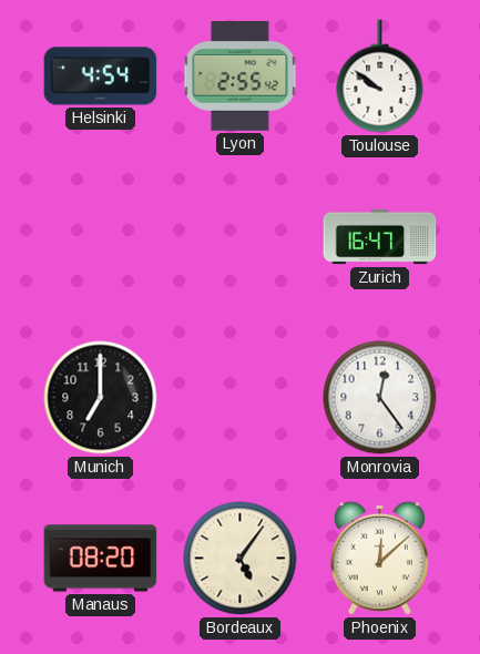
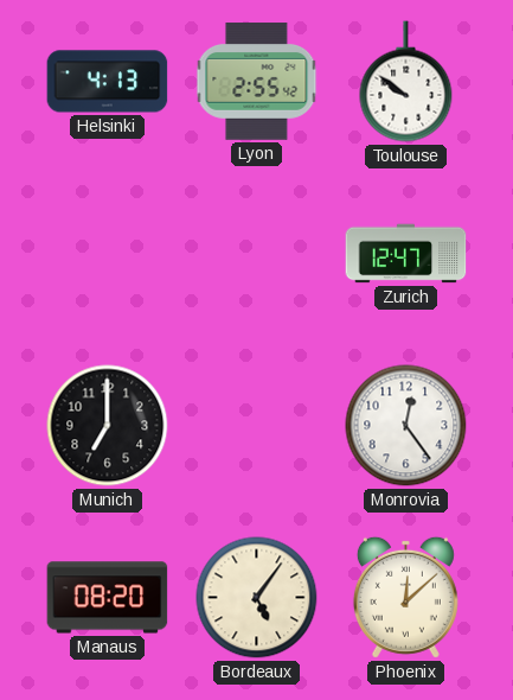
Helsinki: 4:54 -> 4:13
Zurich: 16:47 -> 12:47
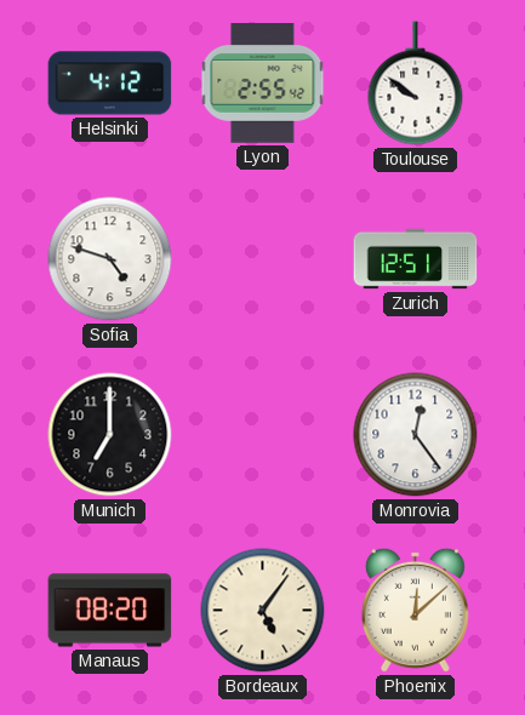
Helsinki: 4:13 -> 4:12
Sofia: none -> 4:48
Zurich: 12:47 -> 12:51
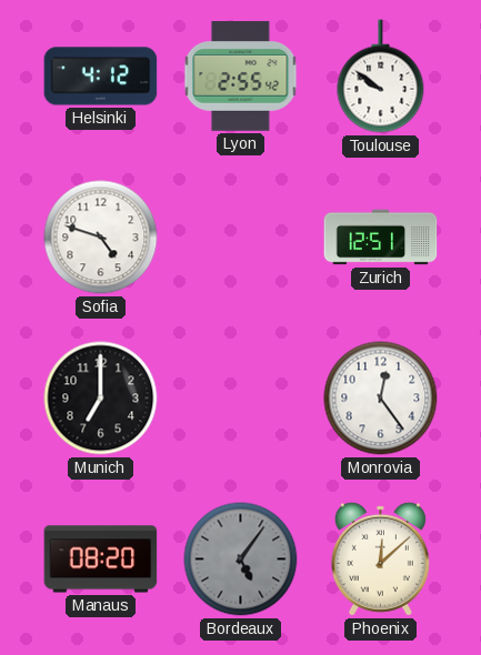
Bordeaux dial: cream -> grey
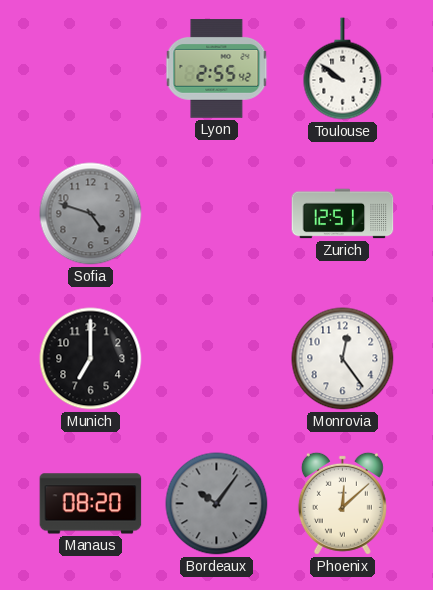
Helsinki: 4:12 -> none
Sofia dial: white -> grey
Bordeaux: 5:06 -> 10:06
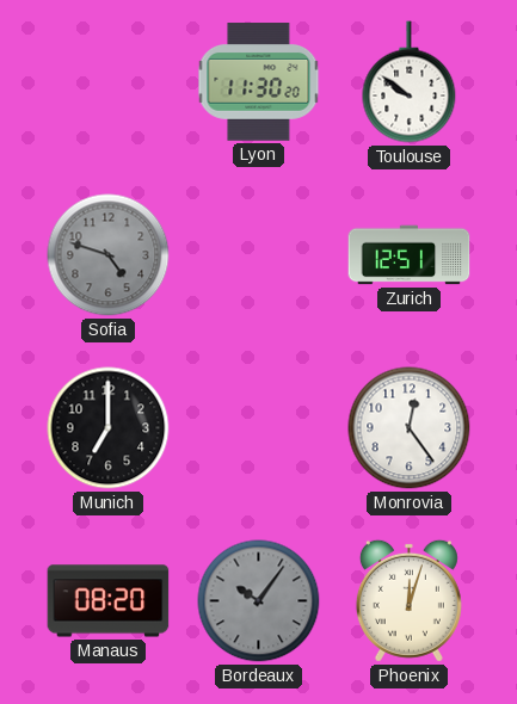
Lyon: 2:55 -> 11:30
Phoenix: 12:08 -> 12:03
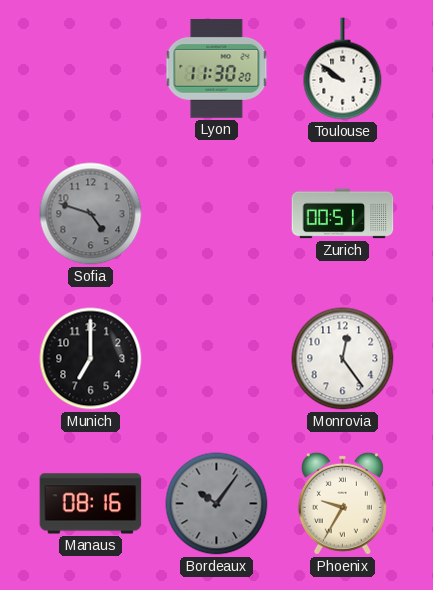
Zurich: 12:51 -> 00:51
Manaus: 08:20 -> 08:16
Phoenix: 12:03 -> 9:35
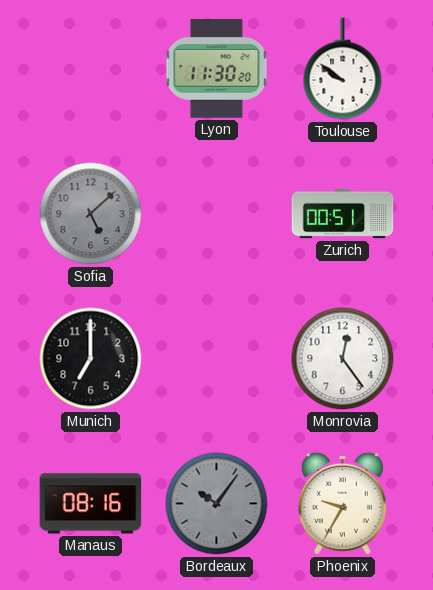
Sofia: 4:48 -> 5:08
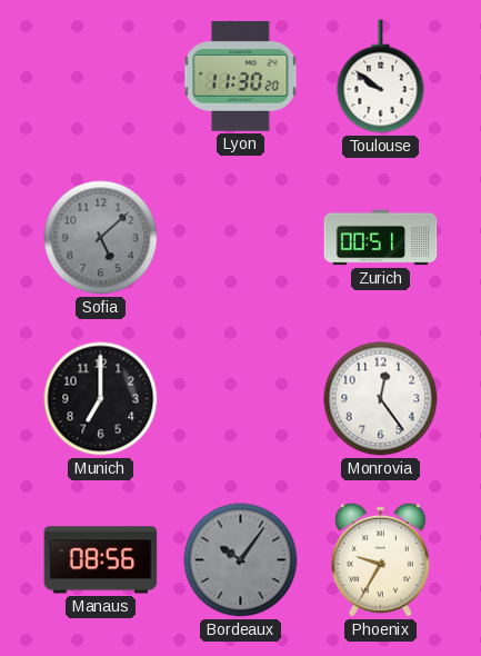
Manaus: 08:16 -> 08:56
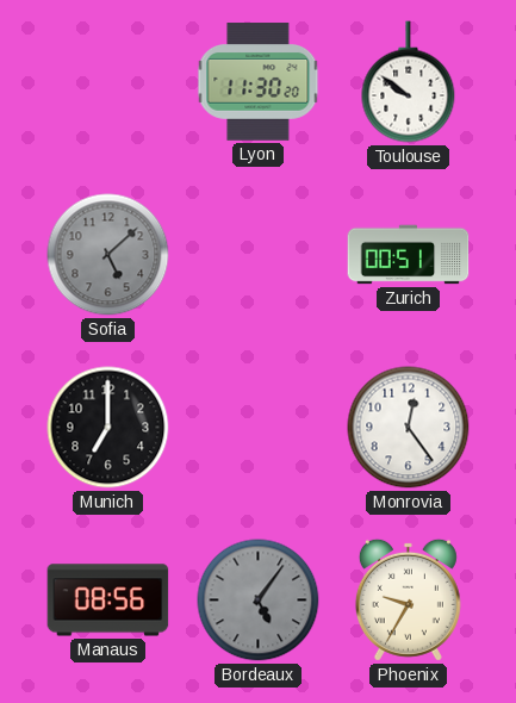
Bordeaux: 10:06 -> 5:06
